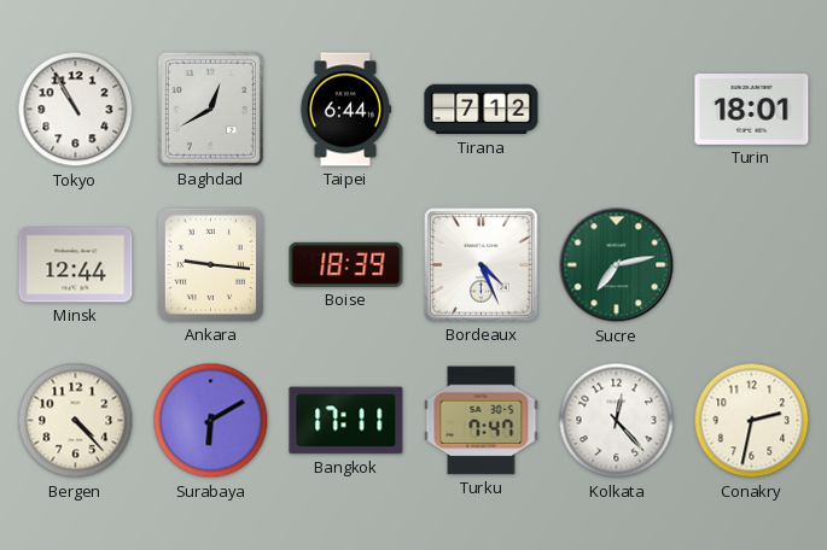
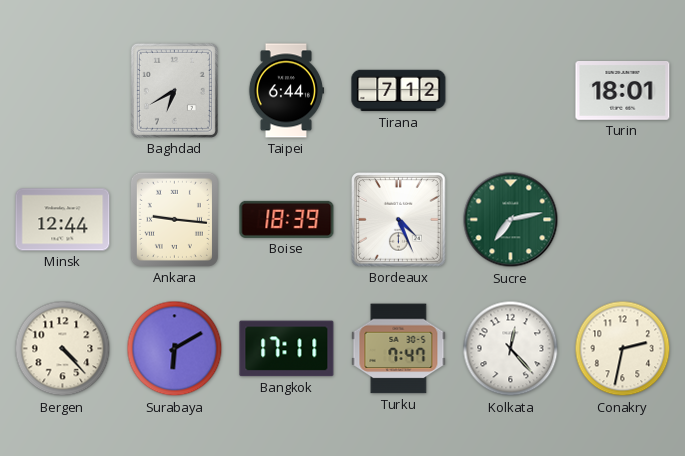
Tokyo: 10:55 -> none
Baghdad: 12:40 -> 6:40
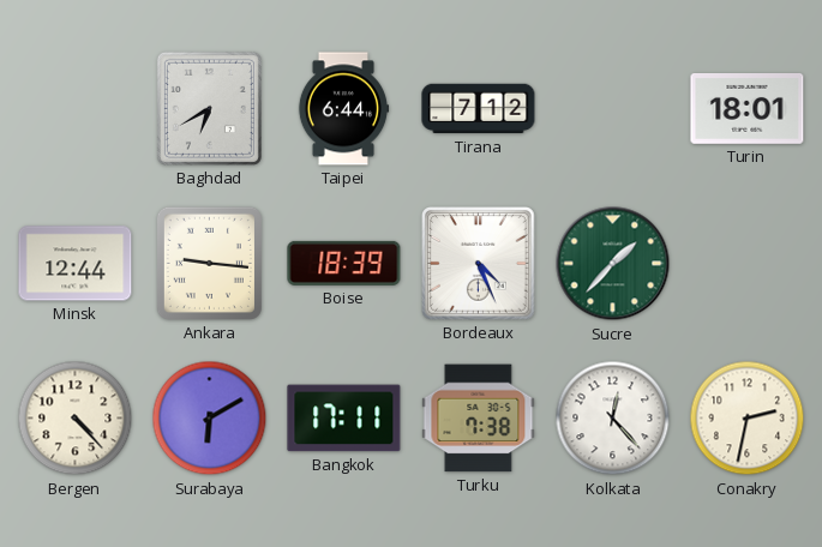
Sucre: 7:13 -> 1:37
Turku: 7:47 -> 7:38
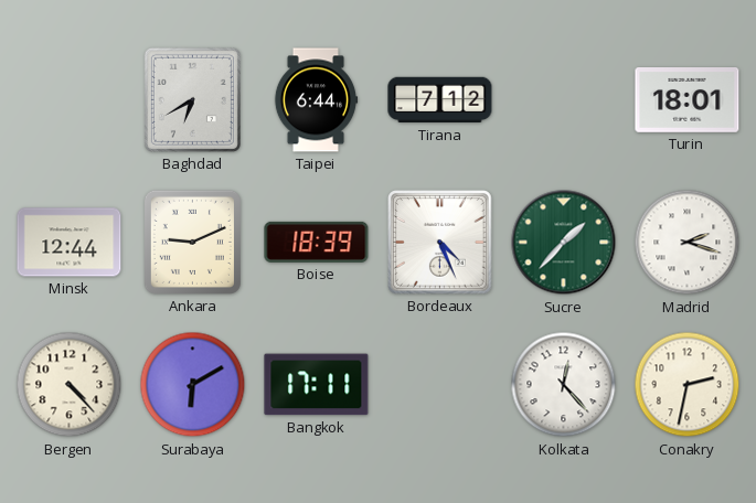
Ankara: 9:16 -> 9:11
Madrid: none -> 2:18
Turku: 7:38 -> none
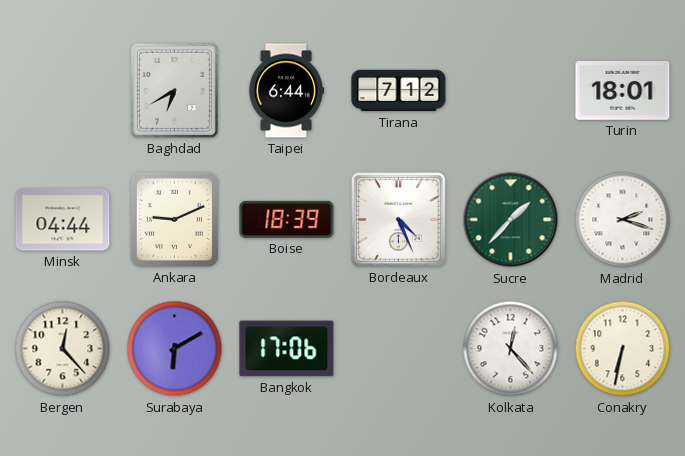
Minsk: 12:44 -> 04:44
Bergen: 4:23 -> 12:23
Bangkok: 17:11 -> 17:06
Conakry: 2:32 -> 6:32
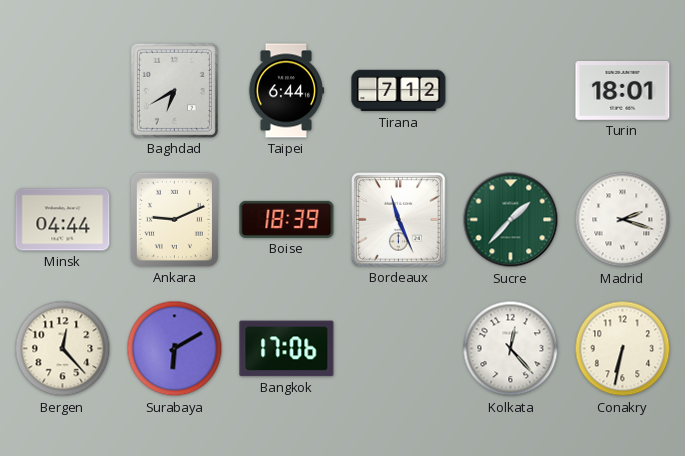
Bordeaux: 4:26 -> 11:26
